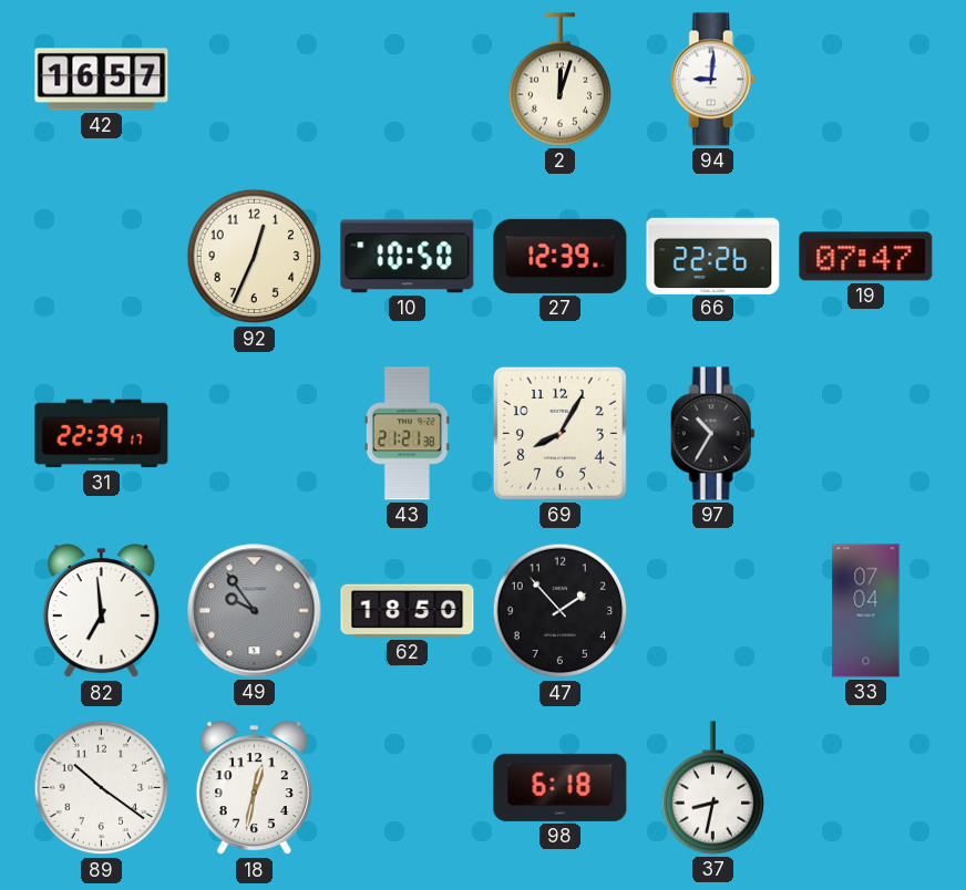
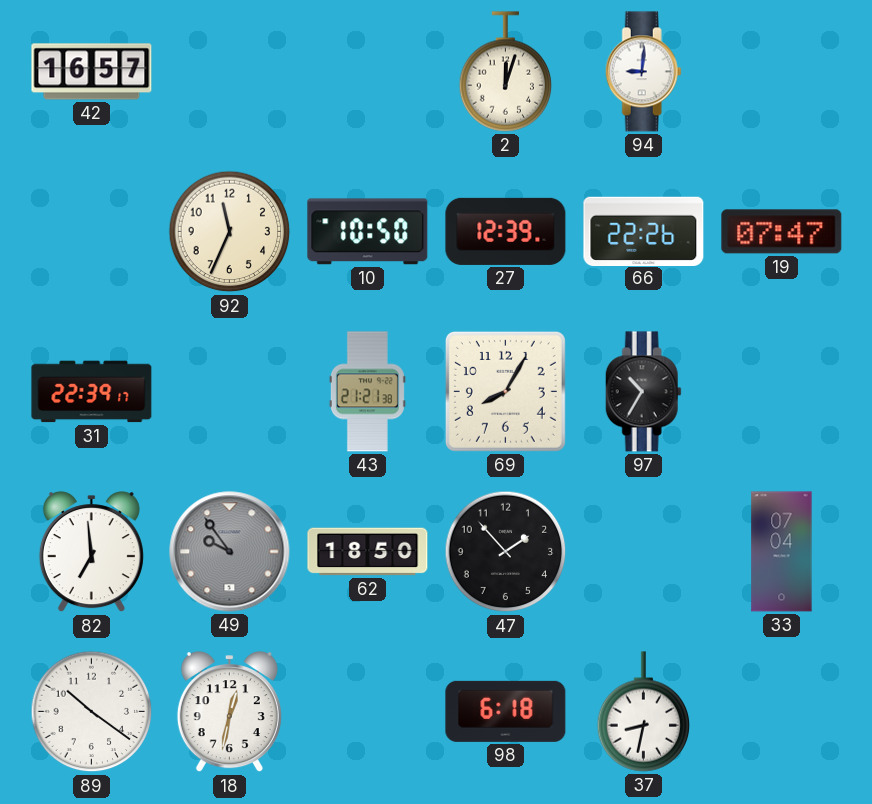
92: 12:34 -> 11:34
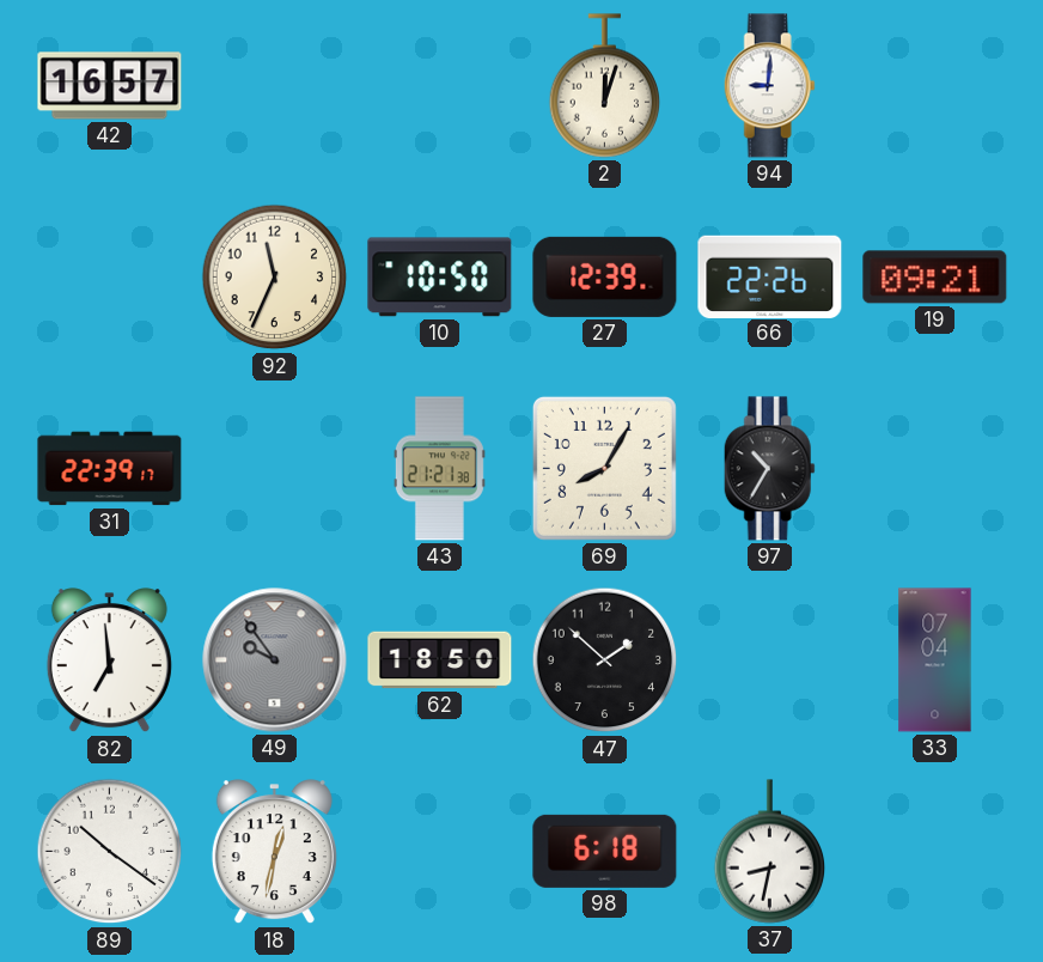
19: 07:47 -> 09:21
47: 1:53 -> 1:52
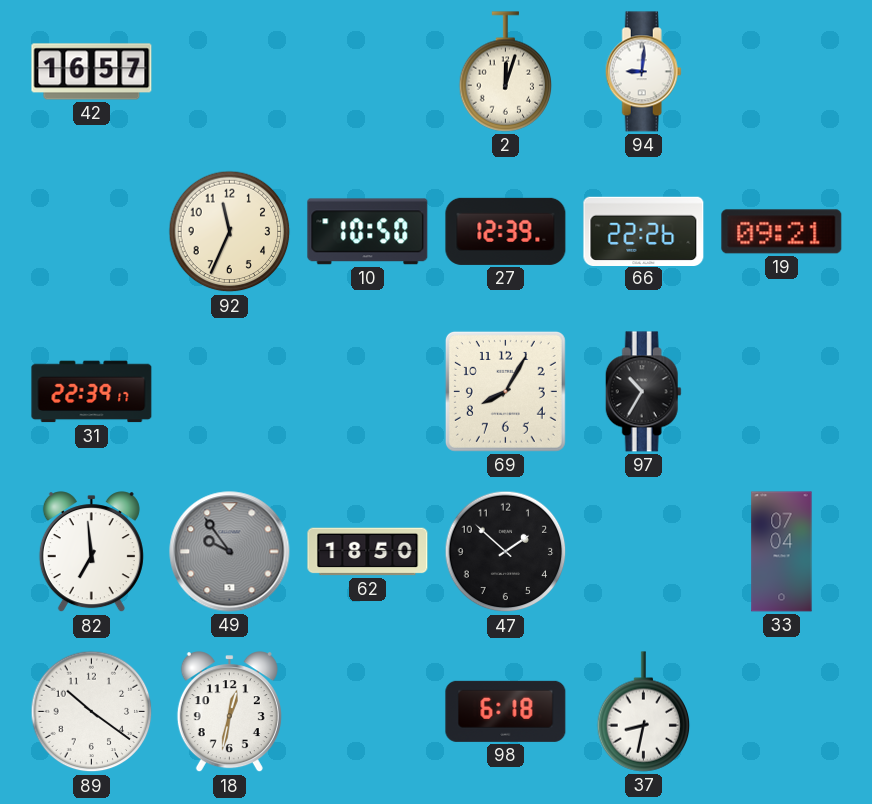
43: 21:21 -> none
